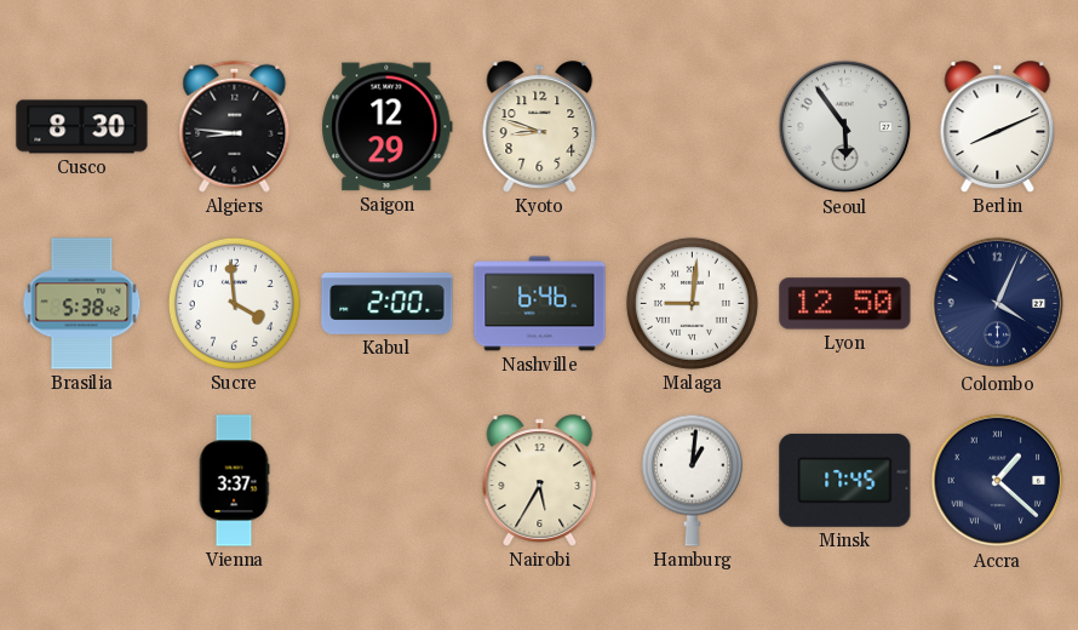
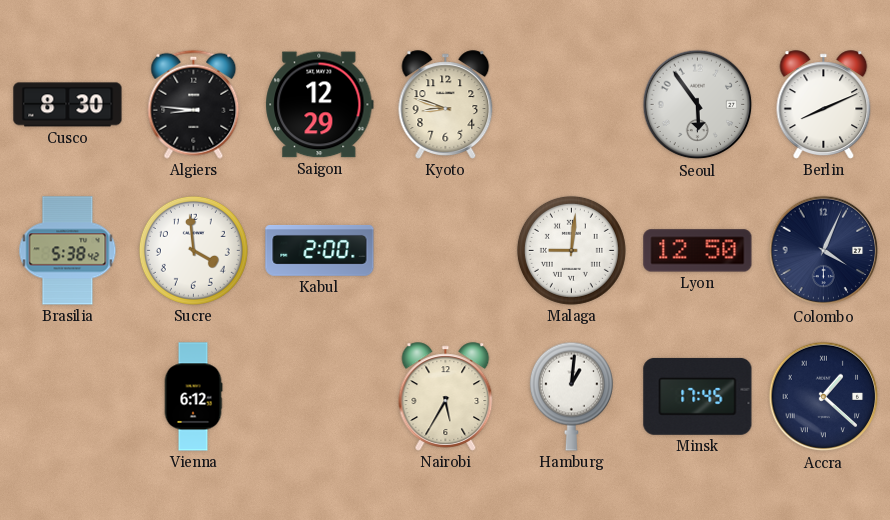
Nashville: 6:46 -> none
Vienna: 3:37 -> 6:12
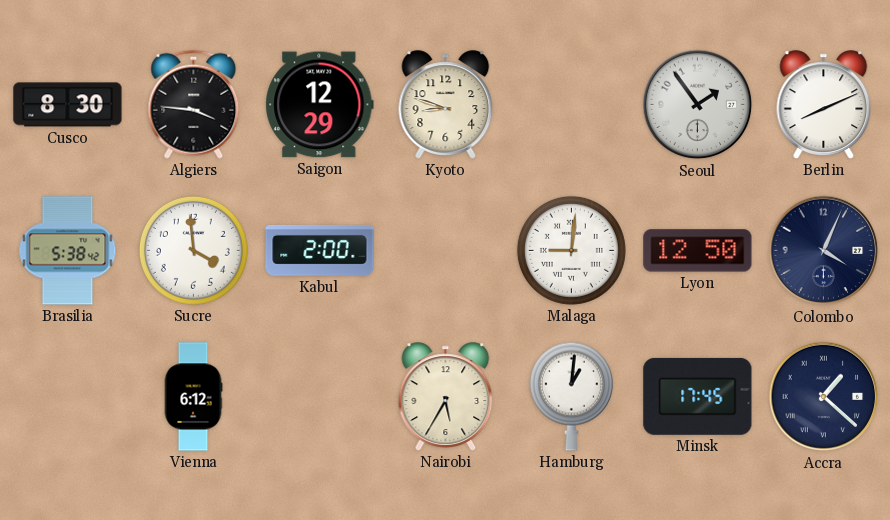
Algiers: 8:46 -> 3:46
Seoul: 5:54 -> 1:54
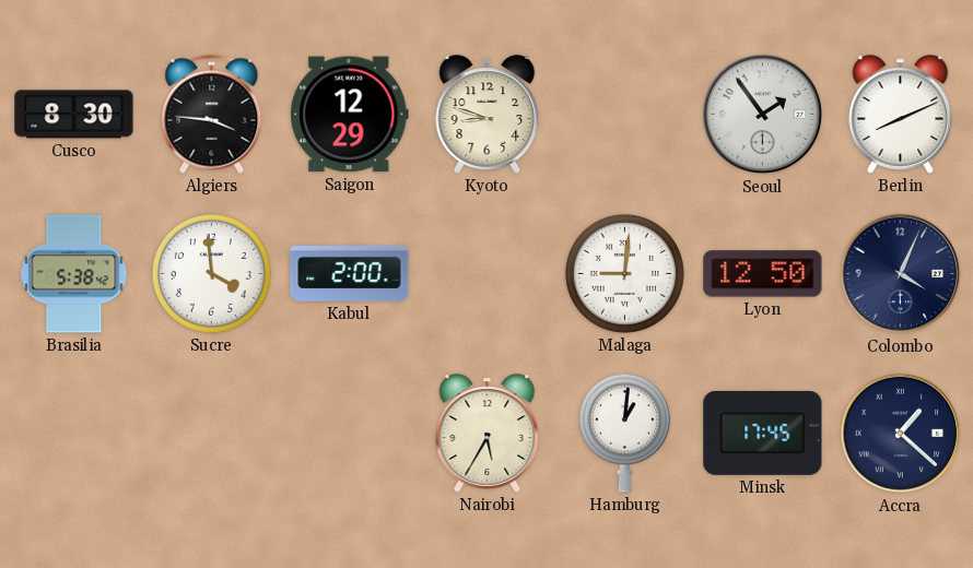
Vienna: 6:12 -> none
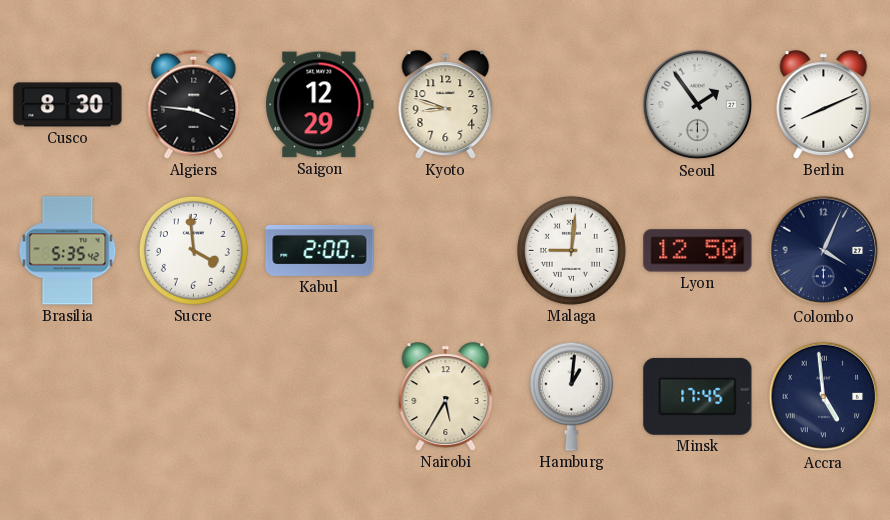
Brasilia: 5:38 -> 5:35
Accra: 1:22 -> 4:59
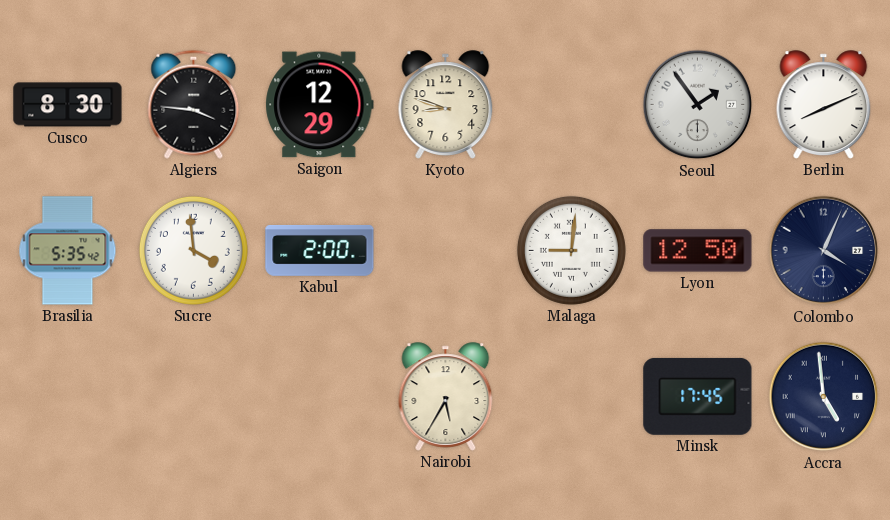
Hamburg: 1:01 -> none
